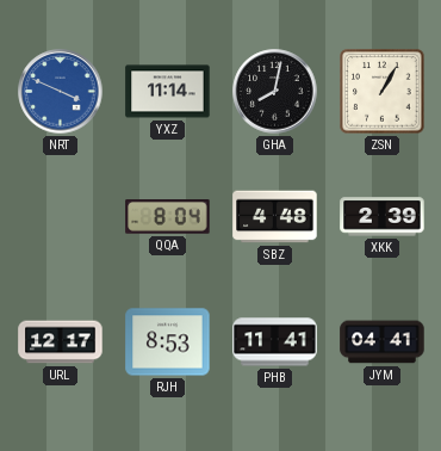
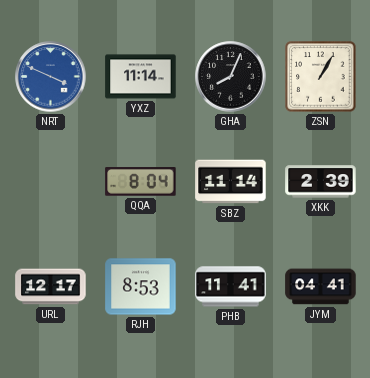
GHA: 8:02 -> 8:04
SBZ: 4:48 -> 11:14
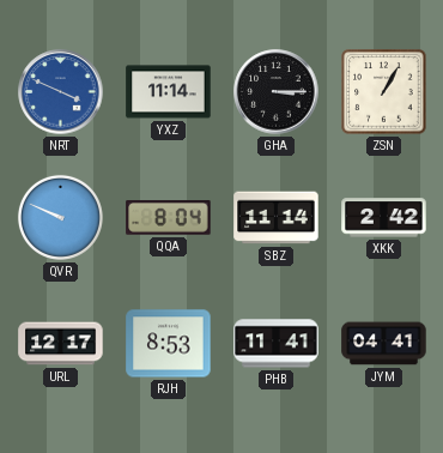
GHA: 8:04 -> 3:15
QVR: none -> 9:49
XKK: 2:39 -> 2:42
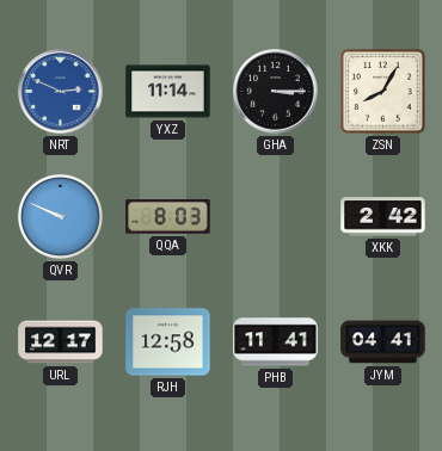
NRT: 3:49 -> 2:49
ZSN: 1:05 -> 8:05
QQA: 8:04 -> 8:03
SBZ: 11:14 -> none
RJH: 8:53 -> 12:58
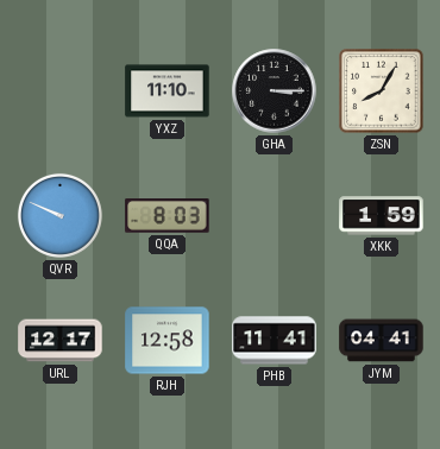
NRT: 2:49 -> none
YXZ: 11:14 -> 11:10
XKK: 2:42 -> 1:59
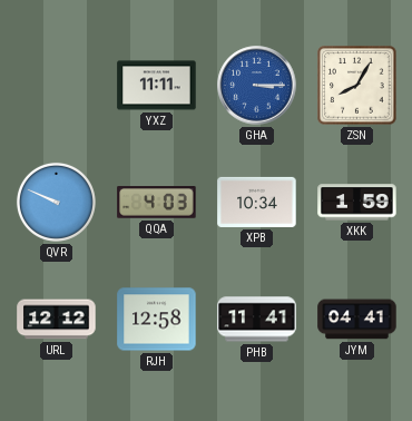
YXZ: 11:10 -> 11:11
GHA dial: black -> blue
QQA: 8:03 -> 4:03
XPB: none -> 10:34
URL: 12:17 -> 12:12
